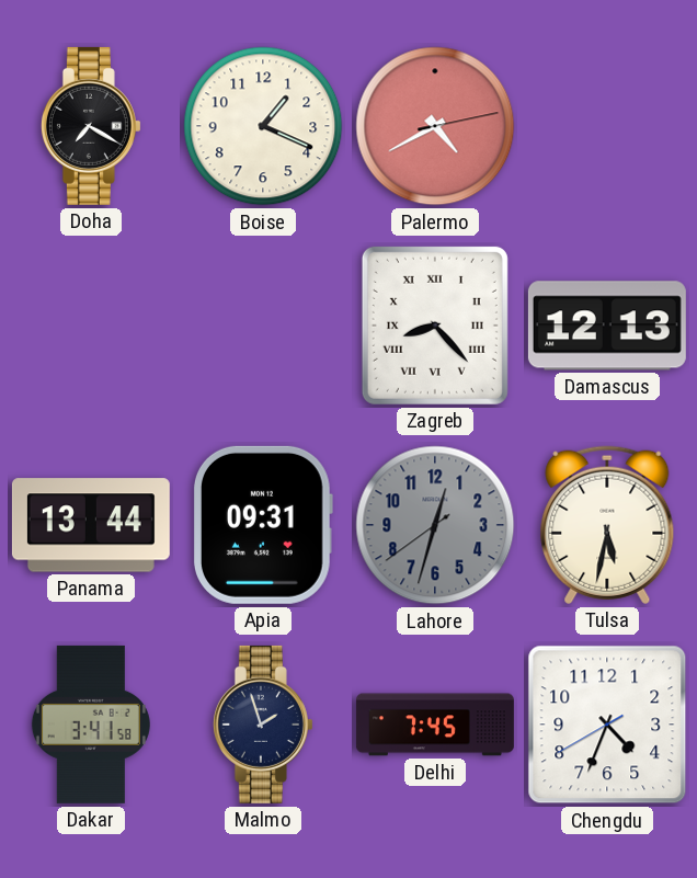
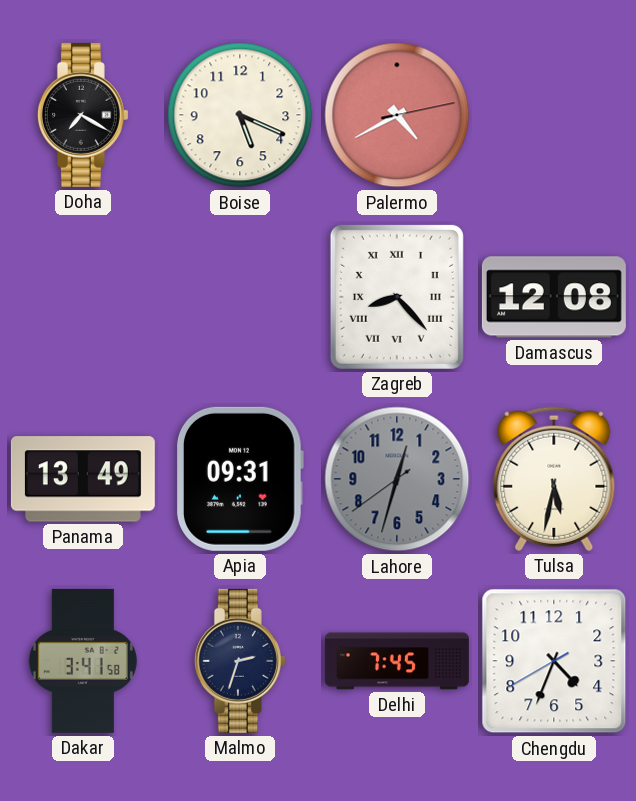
Boise: 1:19 -> 5:19
Damascus: 12:13 -> 12:08
Panama: 13:44 -> 13:49
Malmo: 1:57 -> 2:33
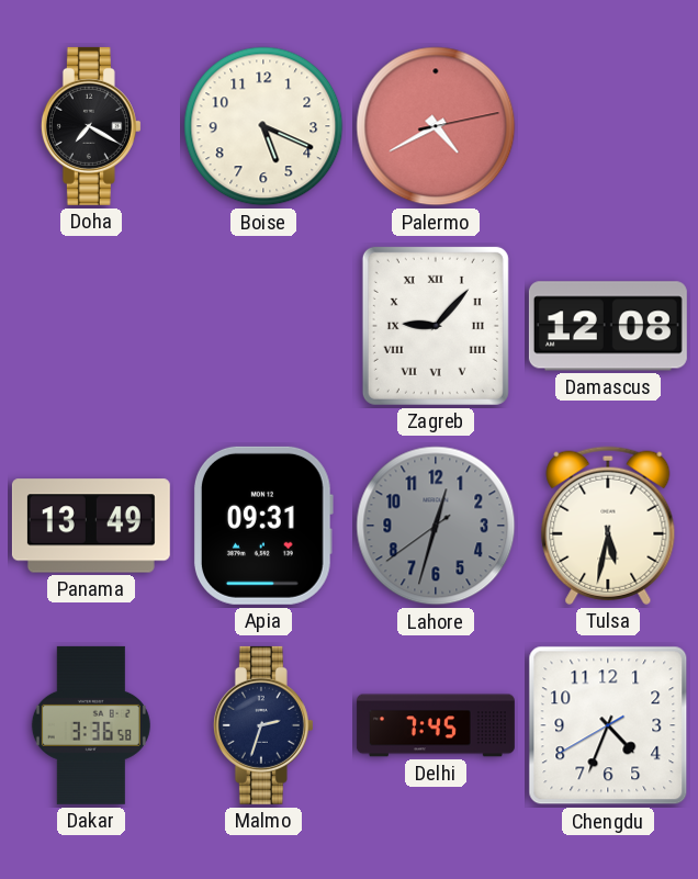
Zagreb: 8:23 -> 9:07
Dakar: 3:41 -> 3:36
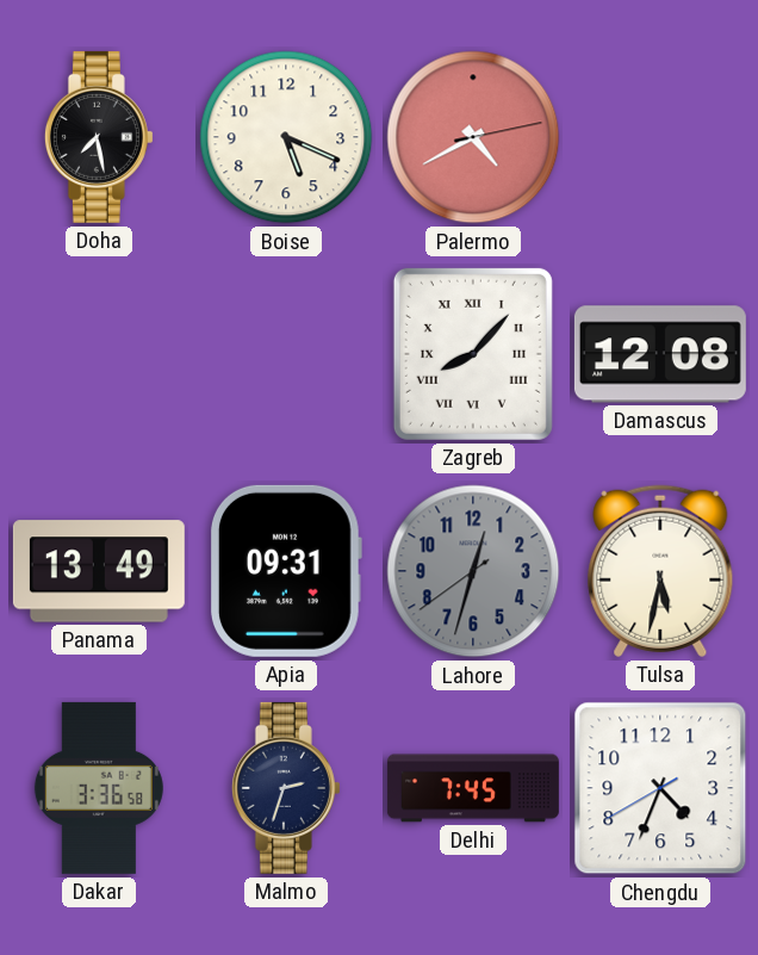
Doha: 7:20 -> 7:28
Zagreb: 9:07 -> 8:07
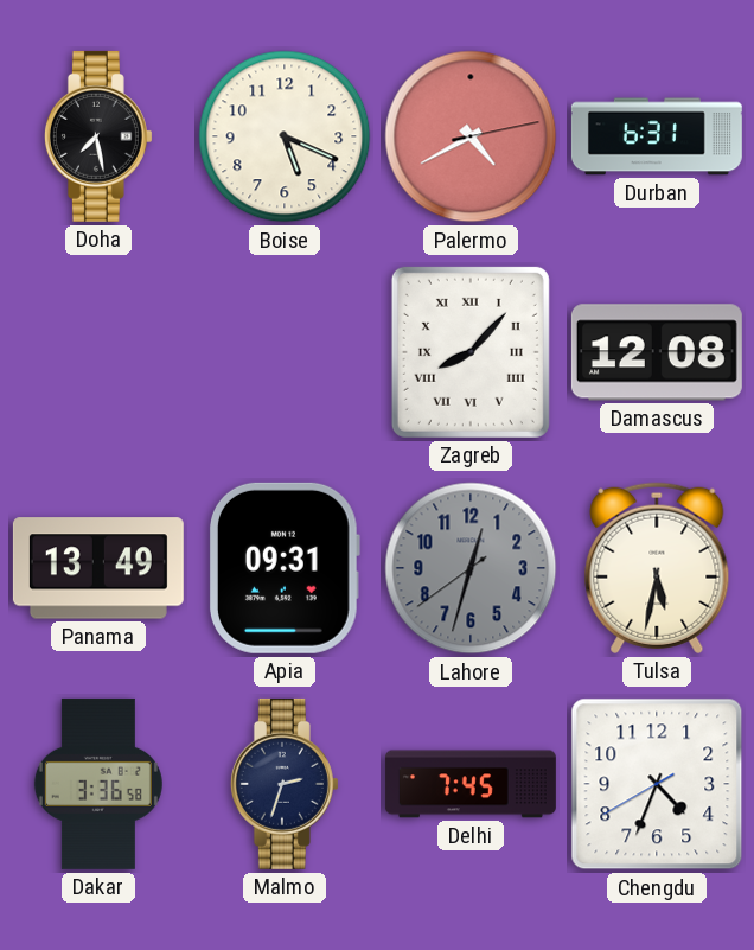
Durban: none -> 6:31
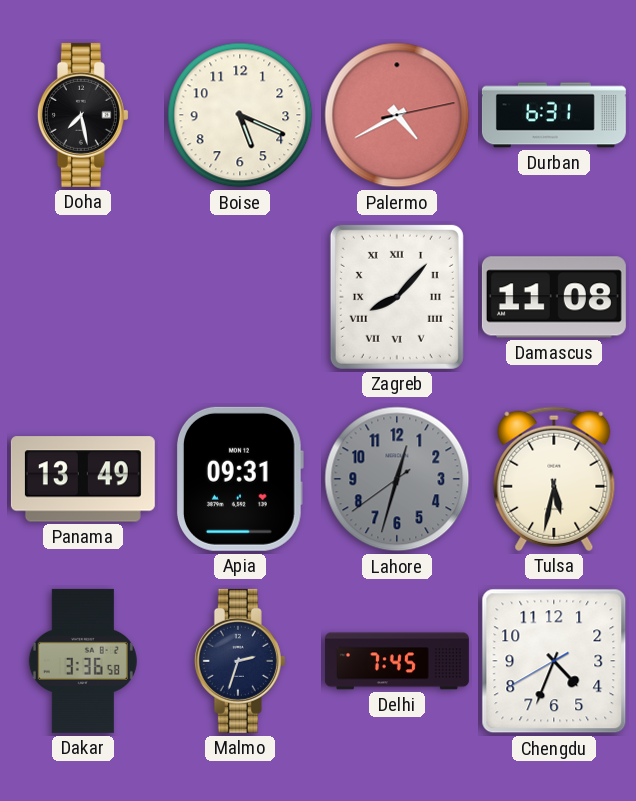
Damascus: 12:08 -> 11:08
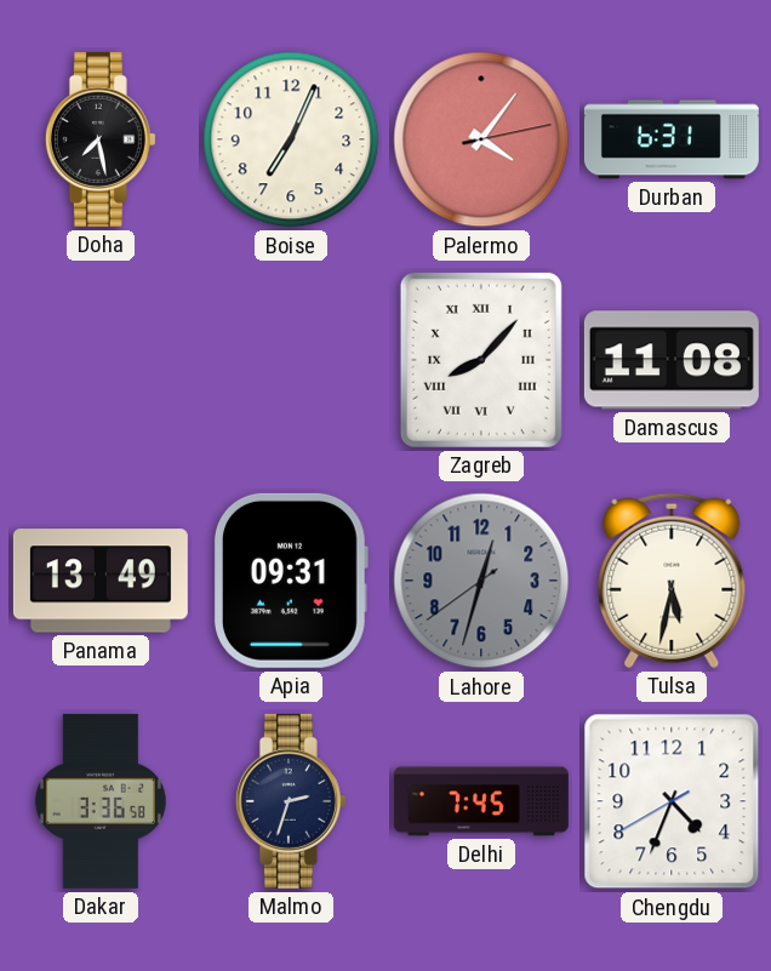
Boise: 5:19 -> 7:04
Palermo: 4:40 -> 4:06
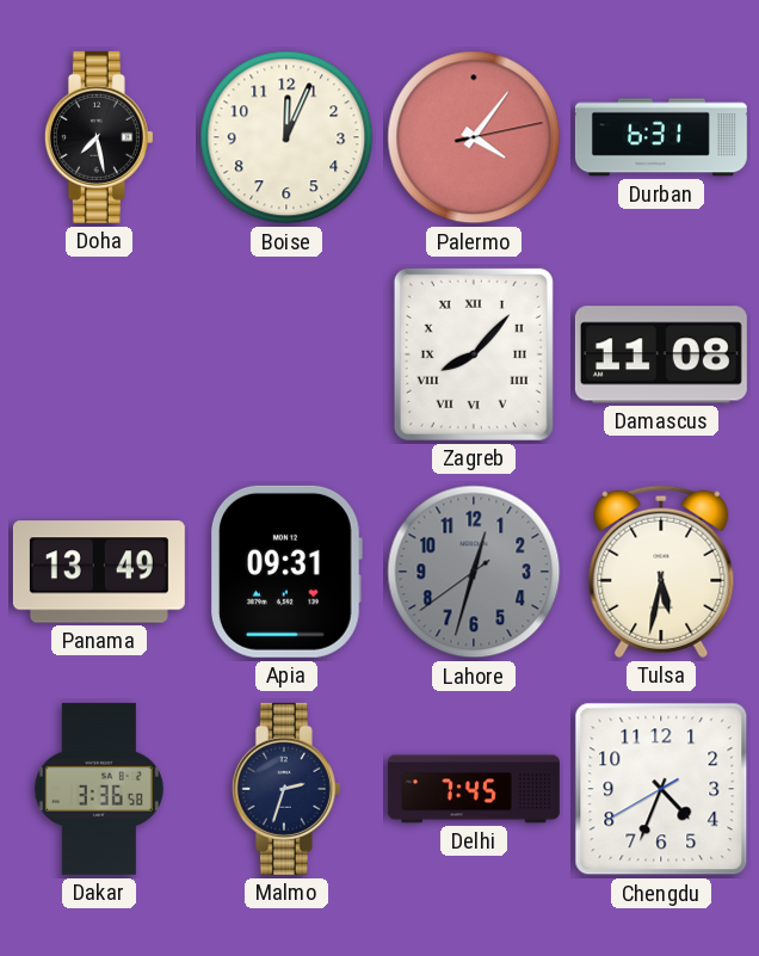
Boise: 7:04 -> 12:04
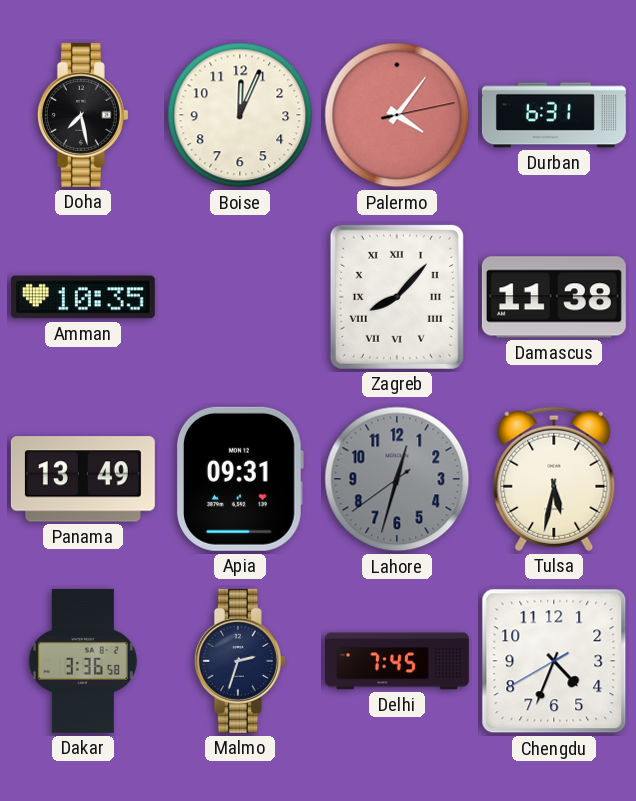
Amman: none -> 10:35
Damascus: 11:08 -> 11:38
